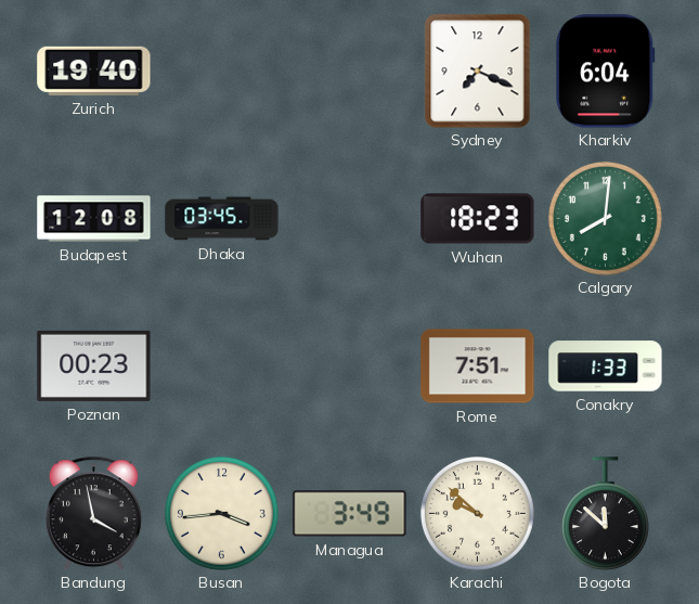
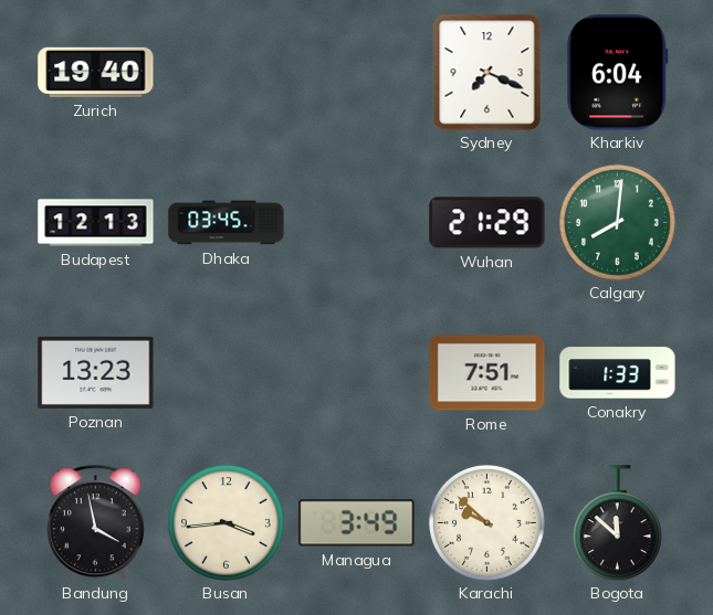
Budapest: 12:08 -> 12:13
Wuhan: 18:23 -> 21:29
Poznan: 00:23 -> 13:23
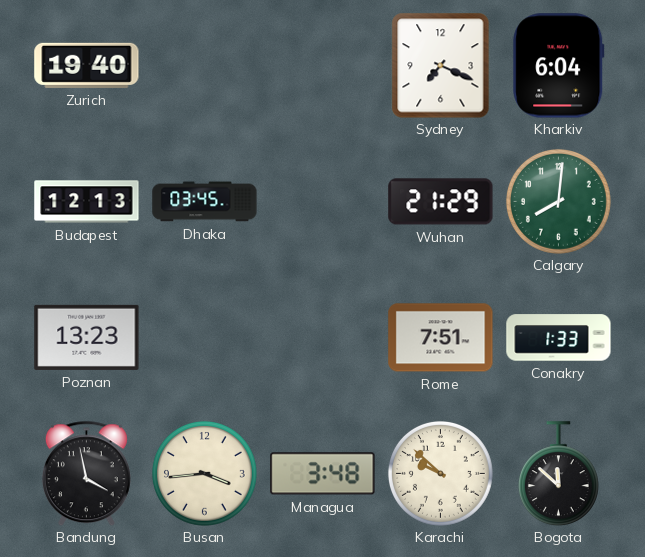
Managua: 3:49 -> 3:48
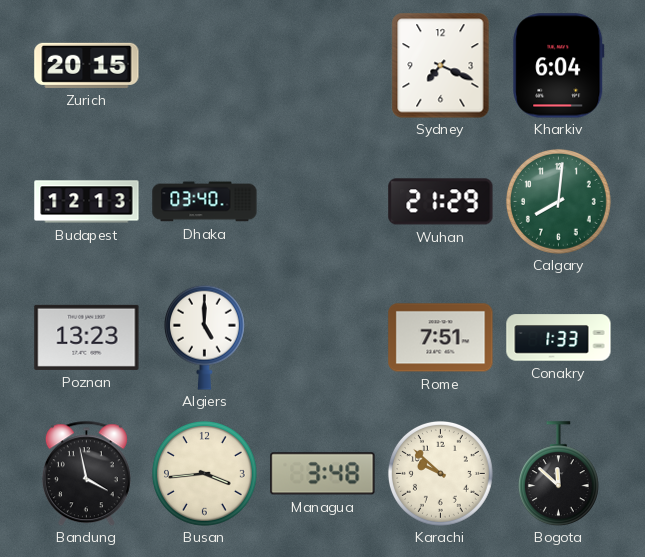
Zurich: 19:40 -> 20:15
Dhaka: 03:45 -> 03:40
Algiers: none -> 5:00
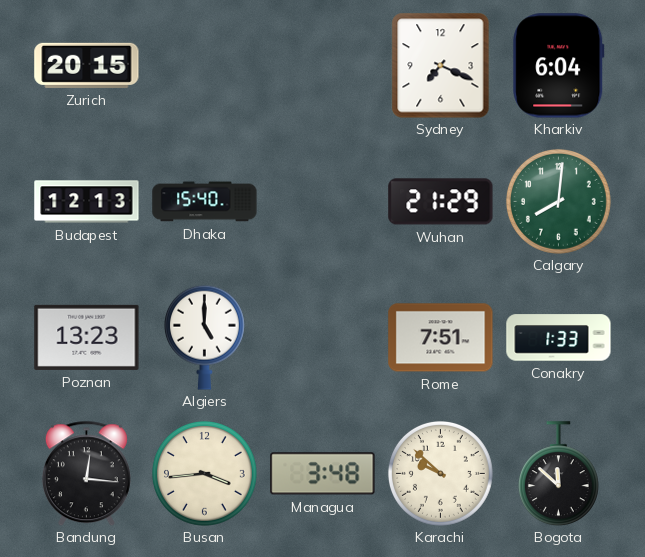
Dhaka: 03:40 -> 15:40
Bandung: 3:58 -> 12:16
